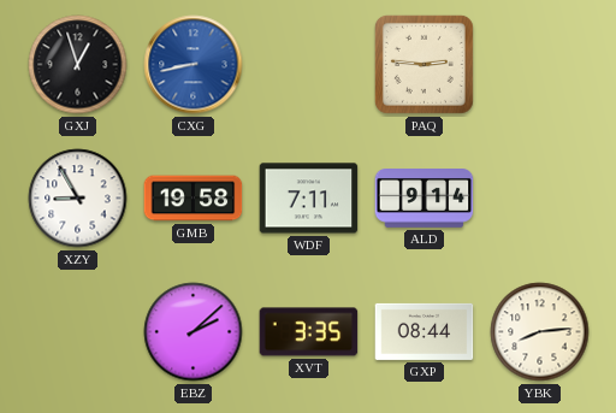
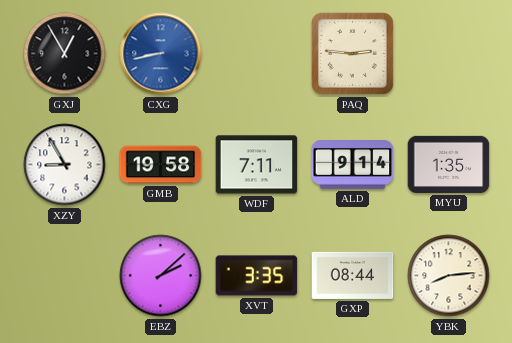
GXJ: 12:57 -> 12:55
MYU: none -> 1:35
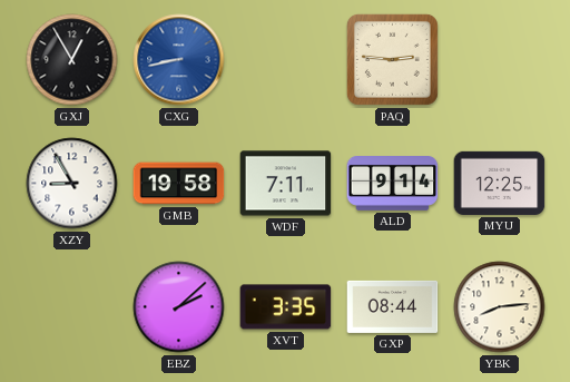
MYU: 1:35 -> 12:25
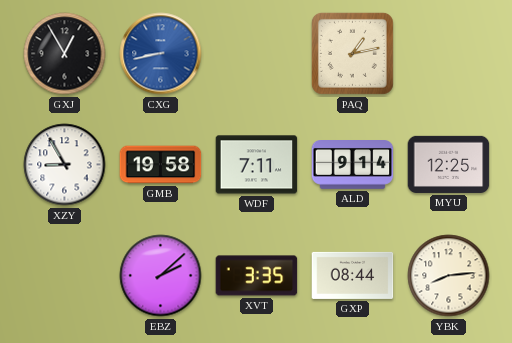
PAQ: 2:46 -> 1:13
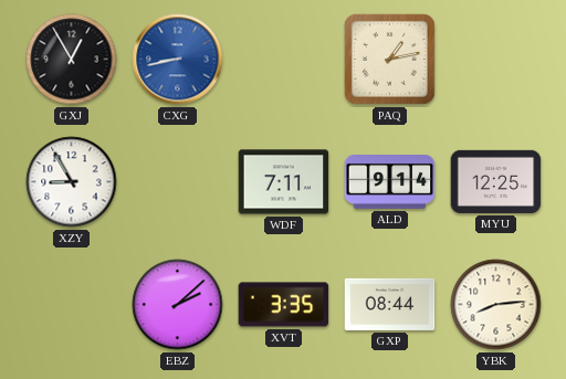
GMB: 19:58 -> none
